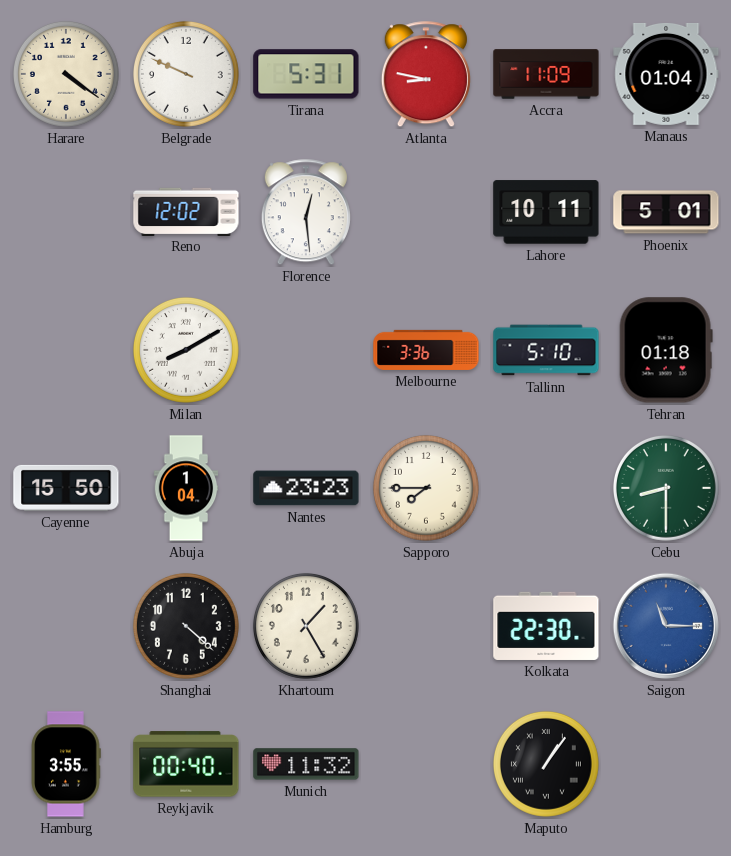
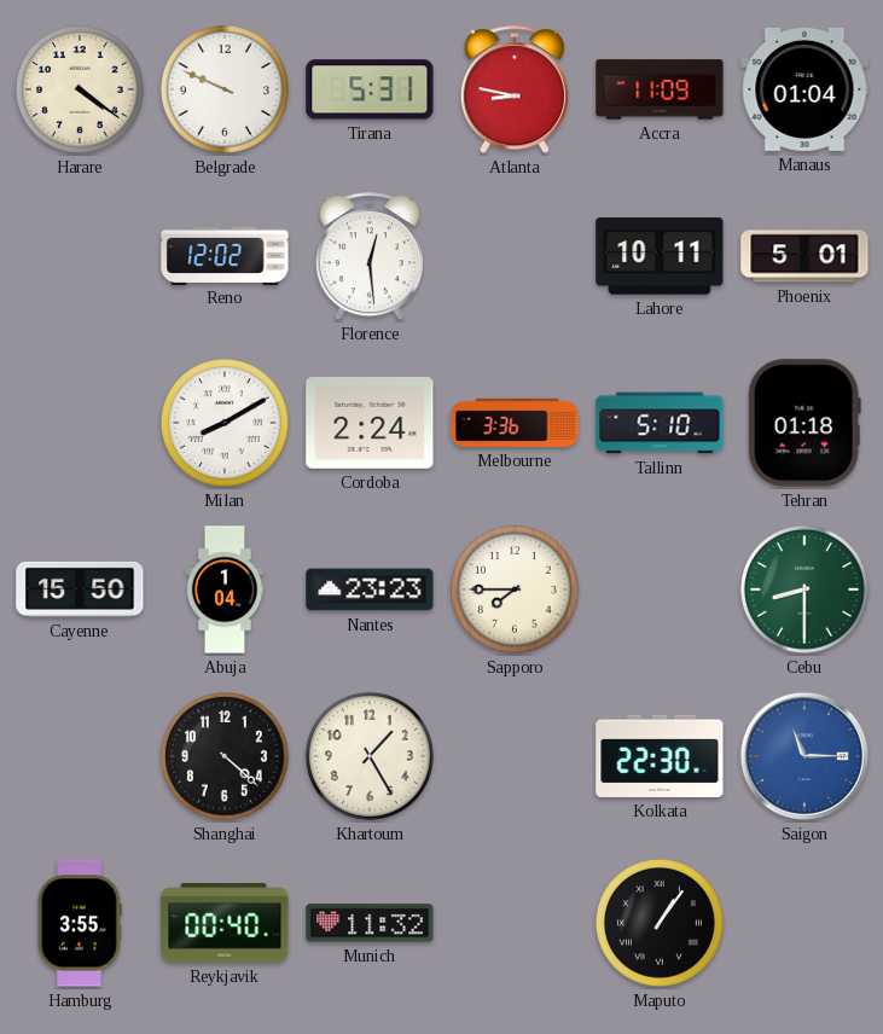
Cordoba: none -> 2:24
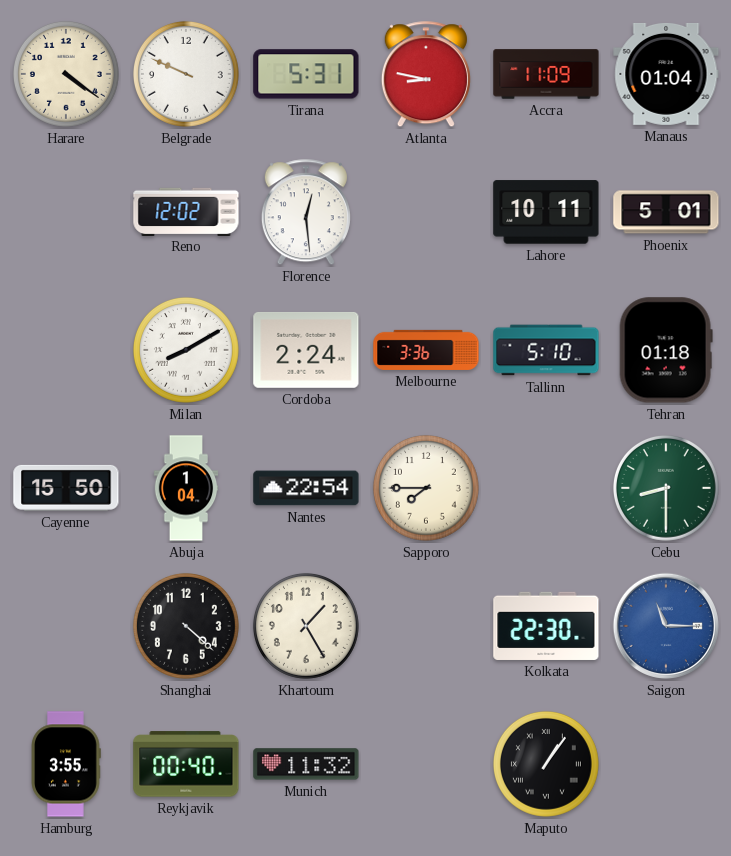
Nantes: 23:23 -> 22:54
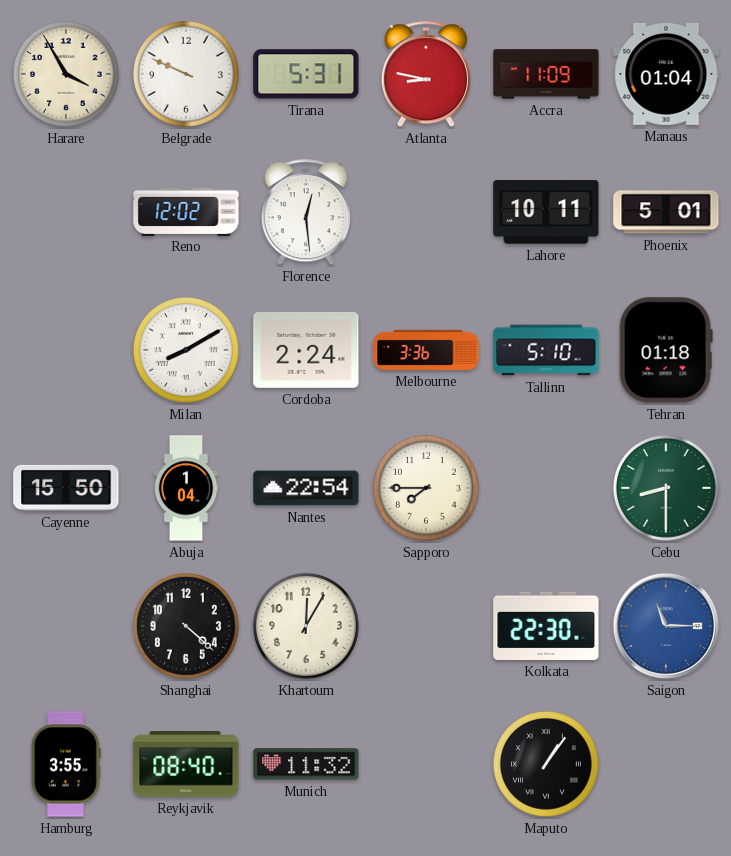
Harare: 4:21 -> 3:55
Khartoum: 1:25 -> 12:05
Reykjavik: 00:40 -> 08:40
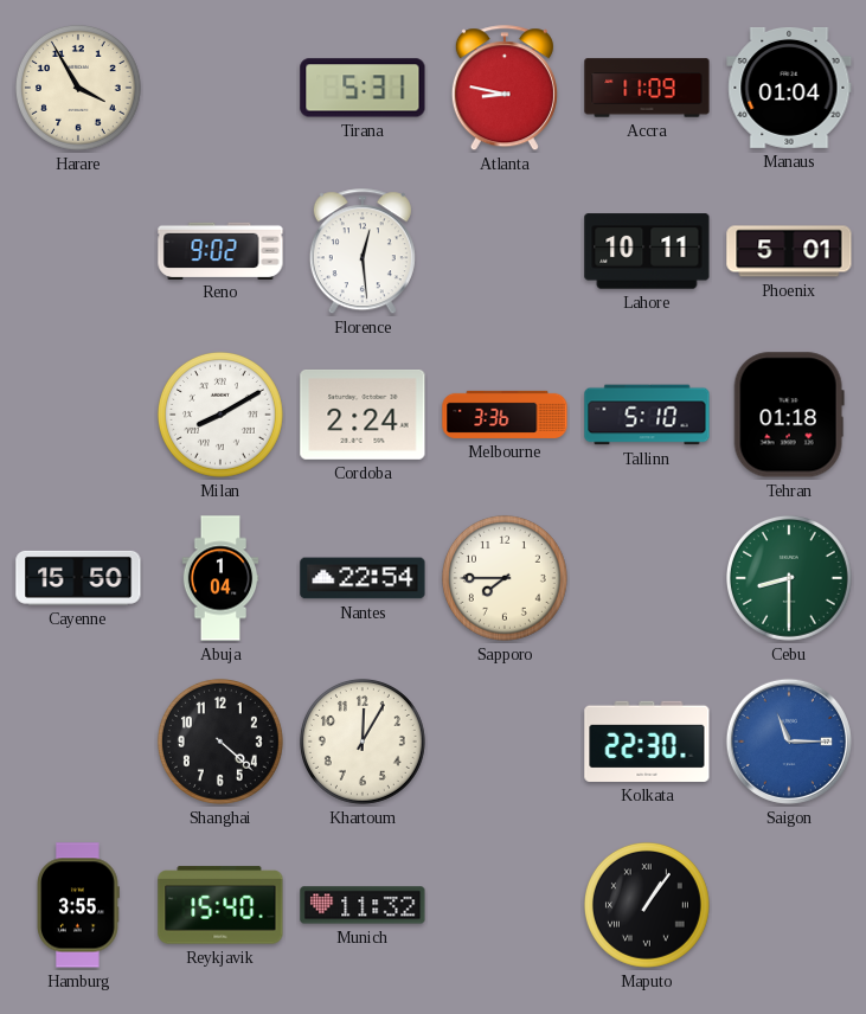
Belgrade: 9:49 -> none
Reno: 12:02 -> 9:02
Reykjavik: 08:40 -> 15:40
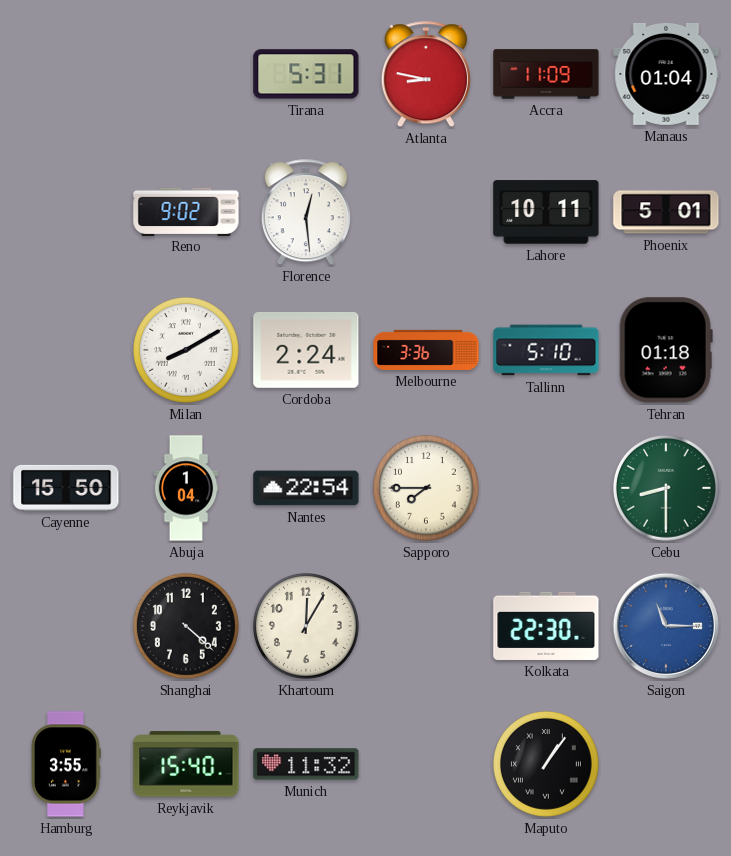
Harare: 3:55 -> none
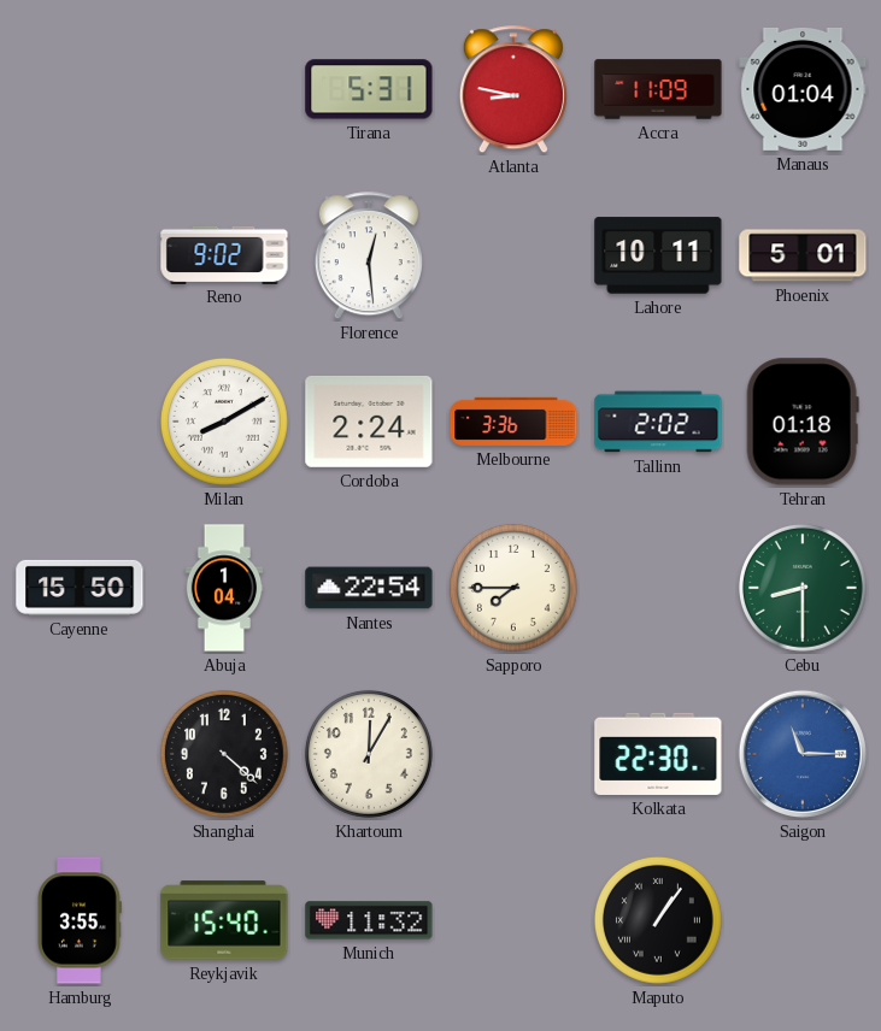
Tallinn: 5:10 -> 2:02
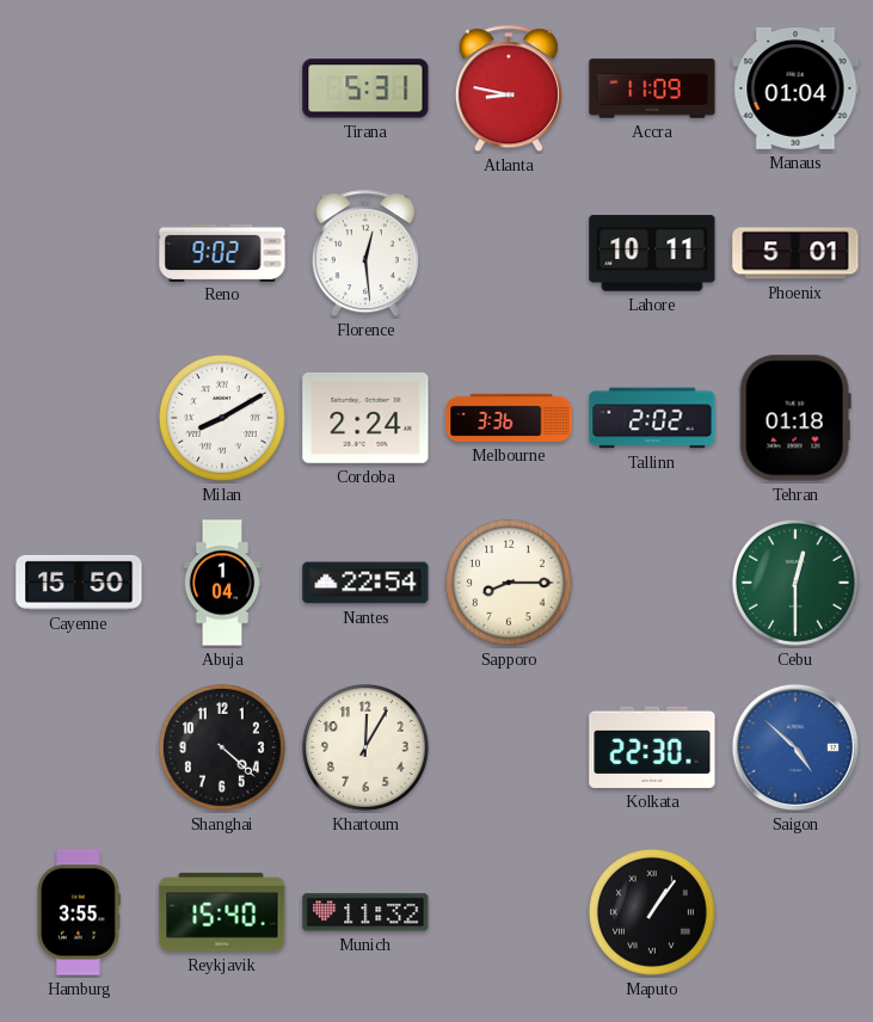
Sapporo: 7:45 -> 8:15
Cebu: 8:30 -> 12:30
Saigon: 11:15 -> 4:52
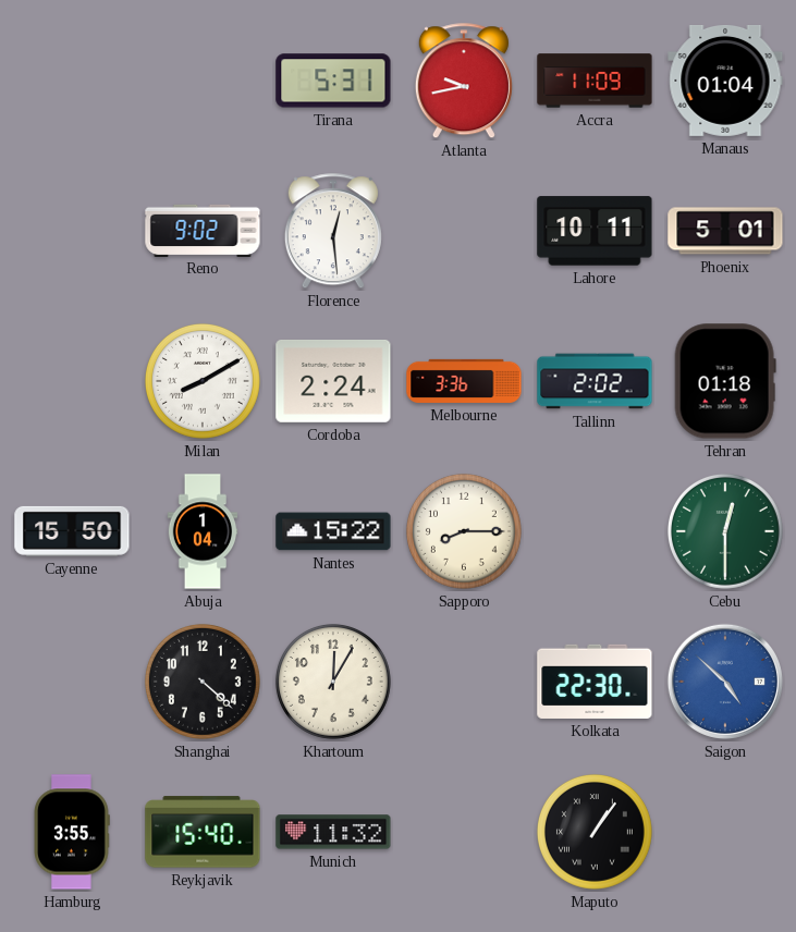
Atlanta: 8:47 -> 9:43
Nantes: 22:54 -> 15:22
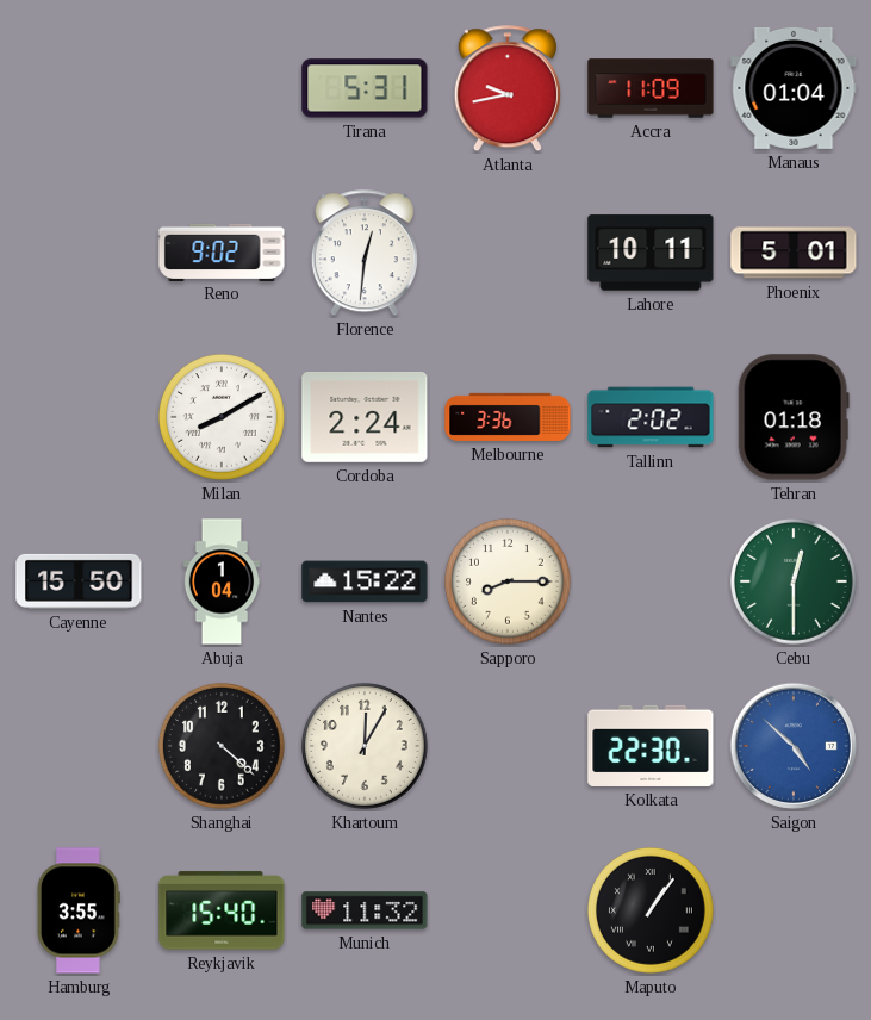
Florence: 12:29 -> 12:31
